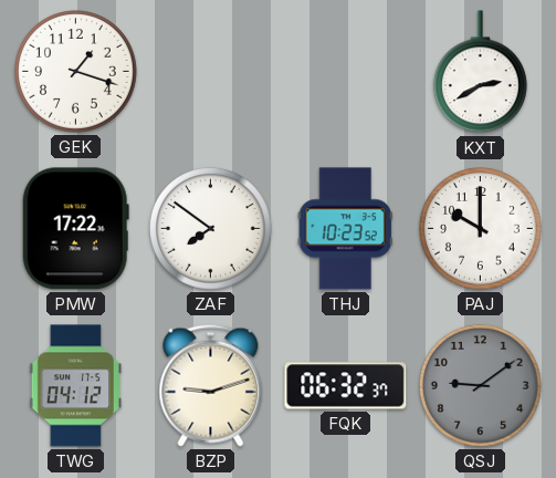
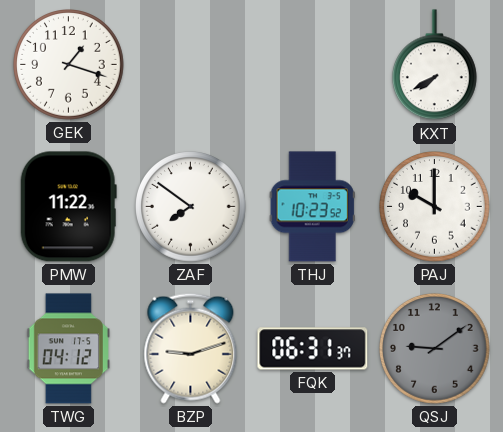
KXT: 2:40 -> 7:40
PMW: 17:22 -> 11:22
FQK: 06:32 -> 06:31
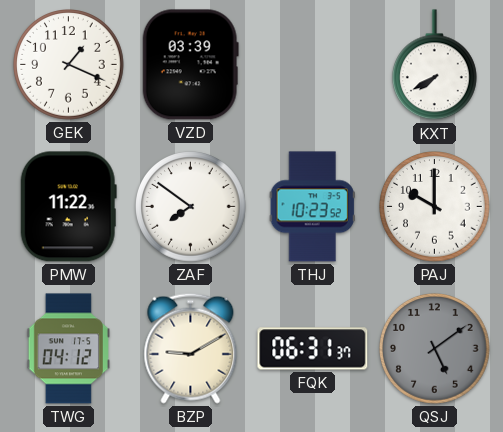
GEK: 1:18 -> 1:19
VZD: none -> 03:39
BZP: 9:12 -> 9:10
QSJ: 9:09 -> 5:09
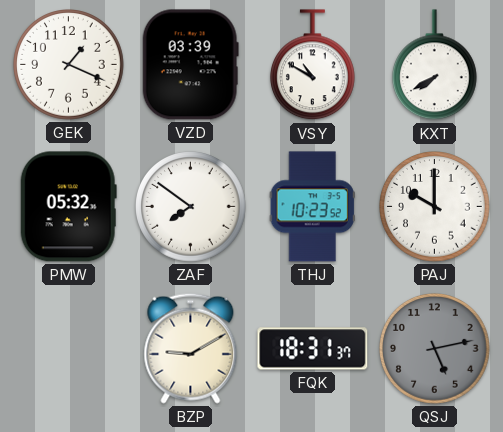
VSY: none -> 10:50
PMW: 11:22 -> 05:32
TWG: 04:12 -> none
FQK: 06:31 -> 18:31
QSJ: 5:09 -> 5:13
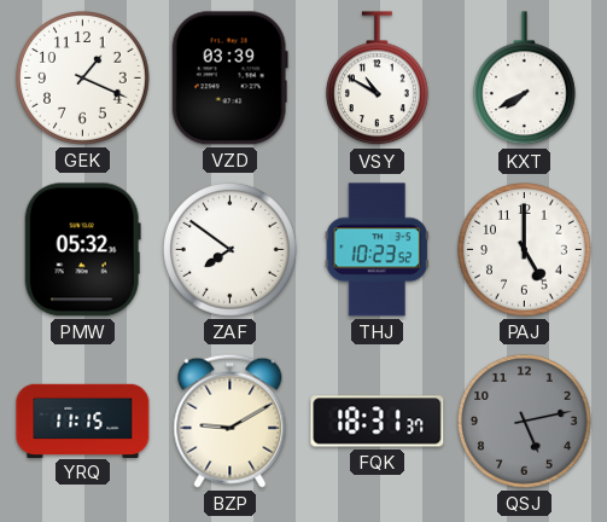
PAJ: 10:00 -> 5:00
YRQ: none -> 11:15
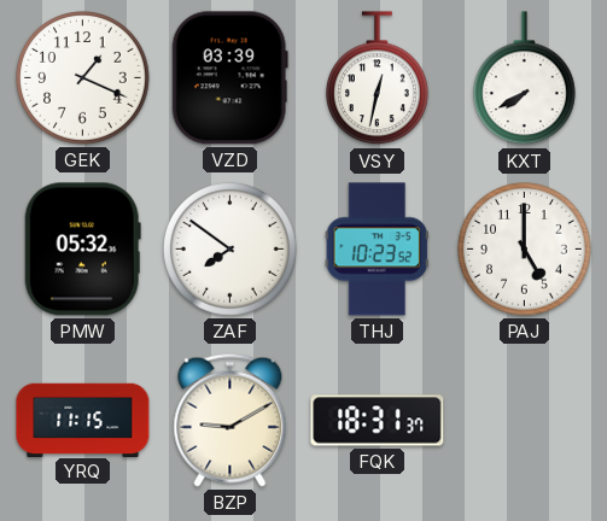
VSY: 10:50 -> 12:32
QSJ: 5:13 -> none
